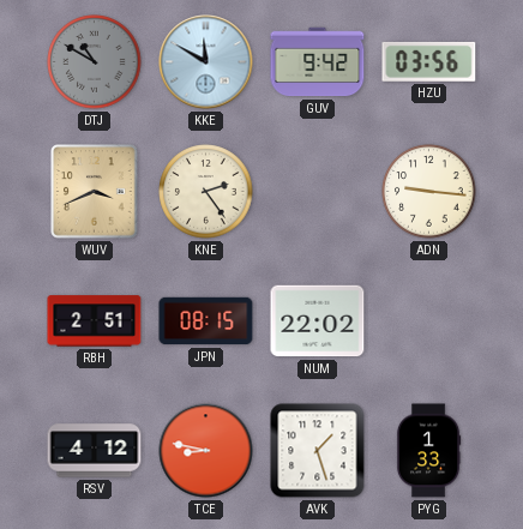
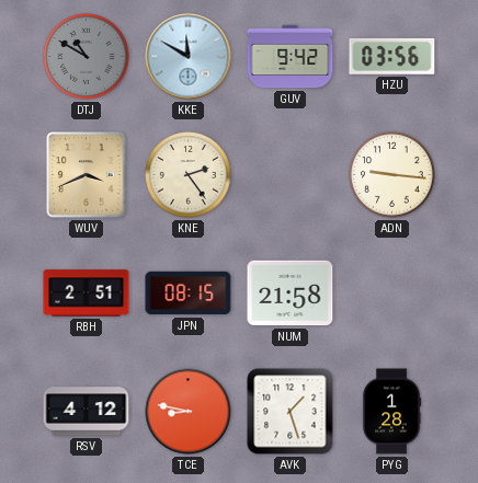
NUM: 22:02 -> 21:58
PYG: 1:33 -> 1:28
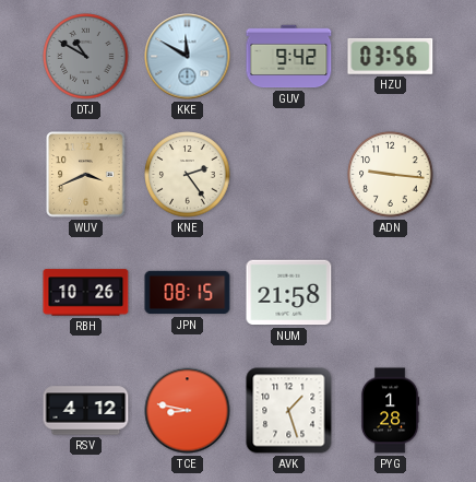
RBH: 2:51 -> 10:26
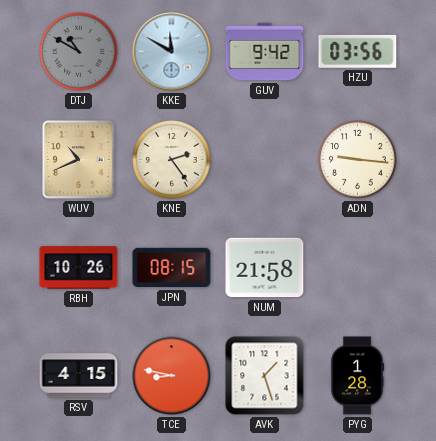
WUV: 3:41 -> 10:41
RSV: 4:12 -> 4:15
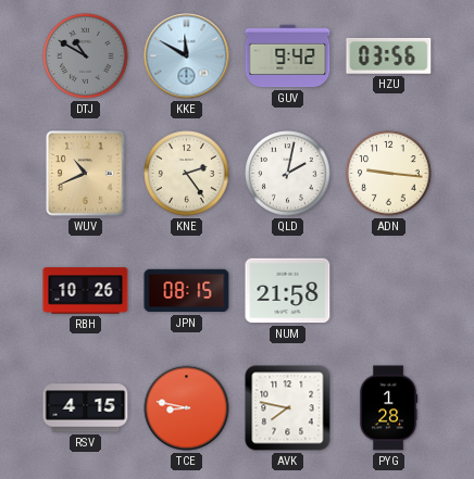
QLD: none -> 2:02
AVK: 1:27 -> 7:47
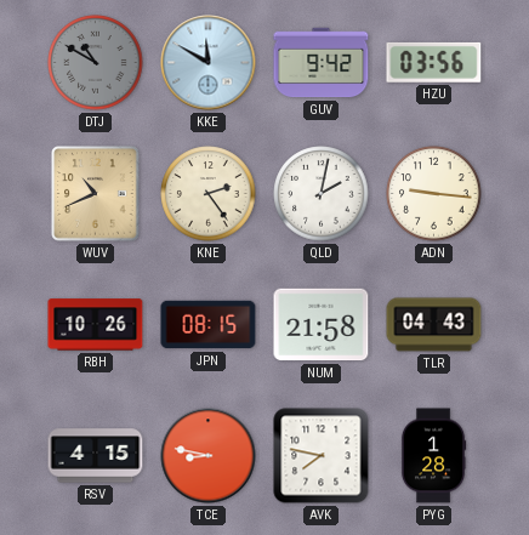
TLR: none -> 04:43
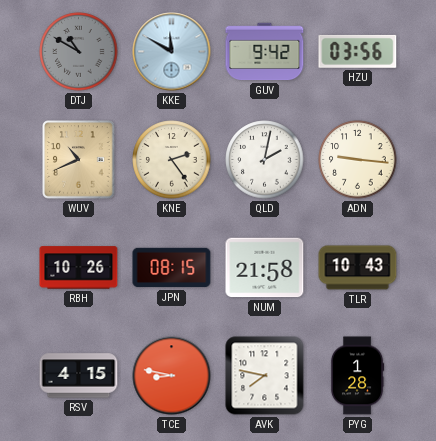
TLR: 04:43 -> 10:43
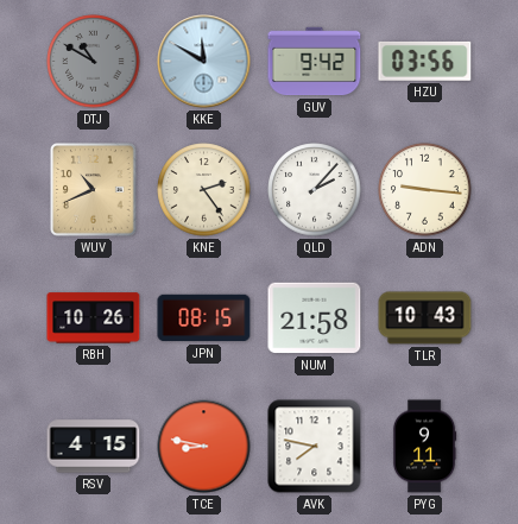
QLD: 2:02 -> 2:07
PYG: 1:28 -> 9:11
